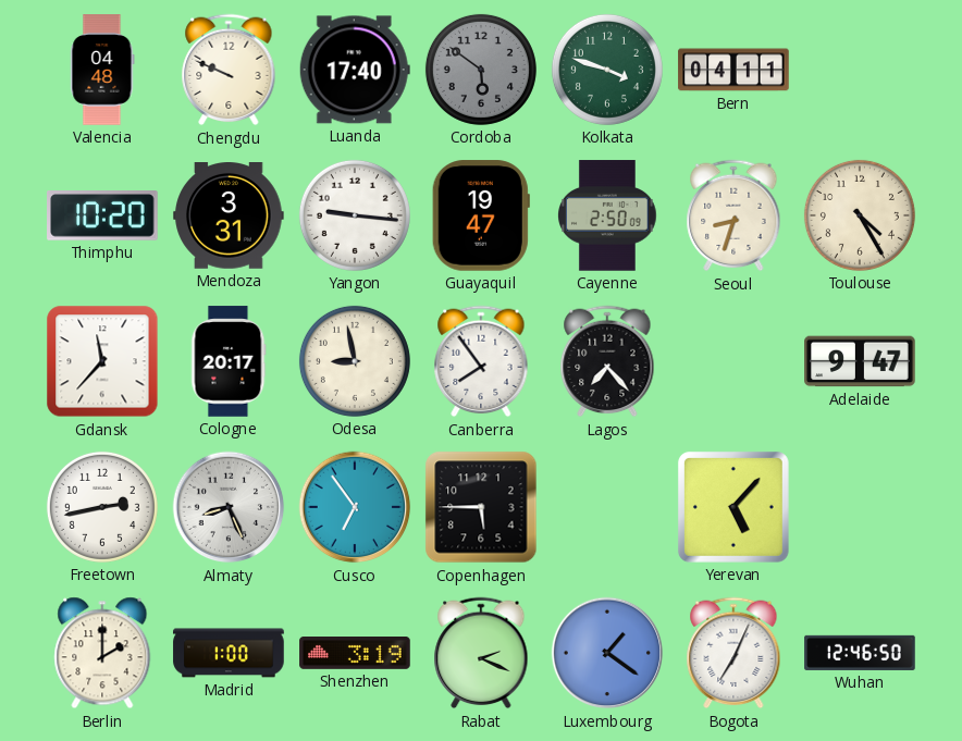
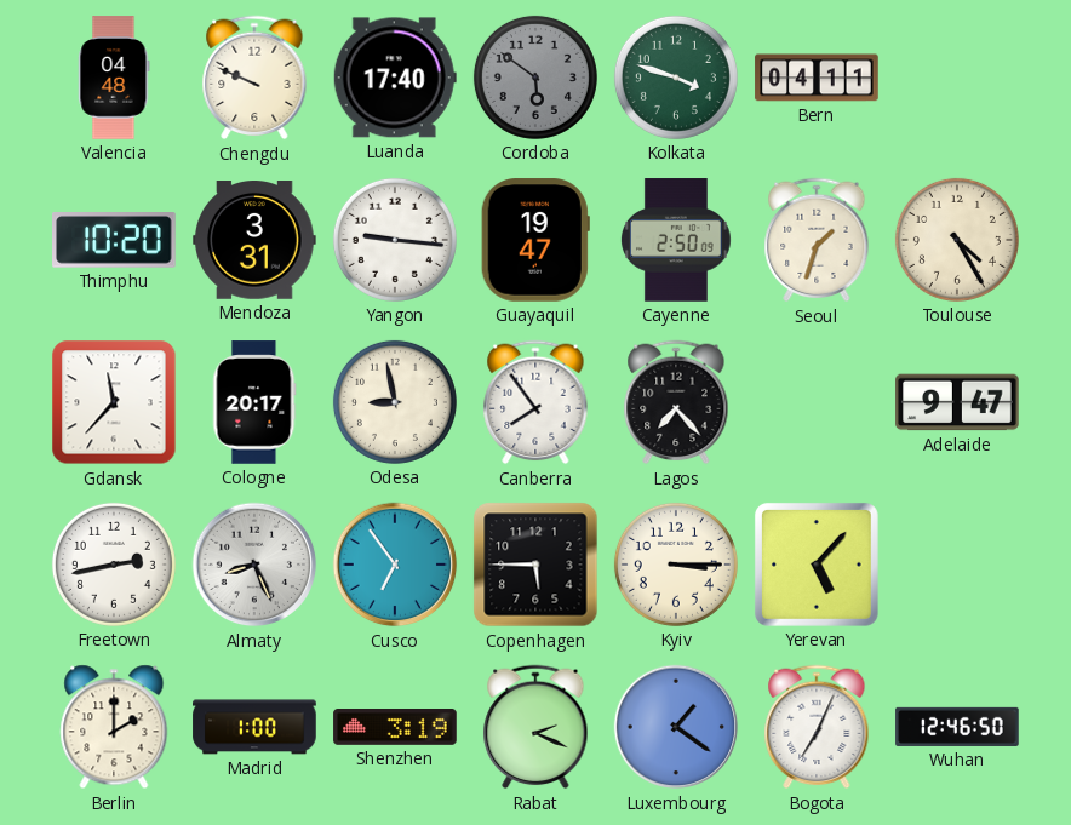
Seoul: 8:33 -> 1:33
Kyiv: none -> 3:15
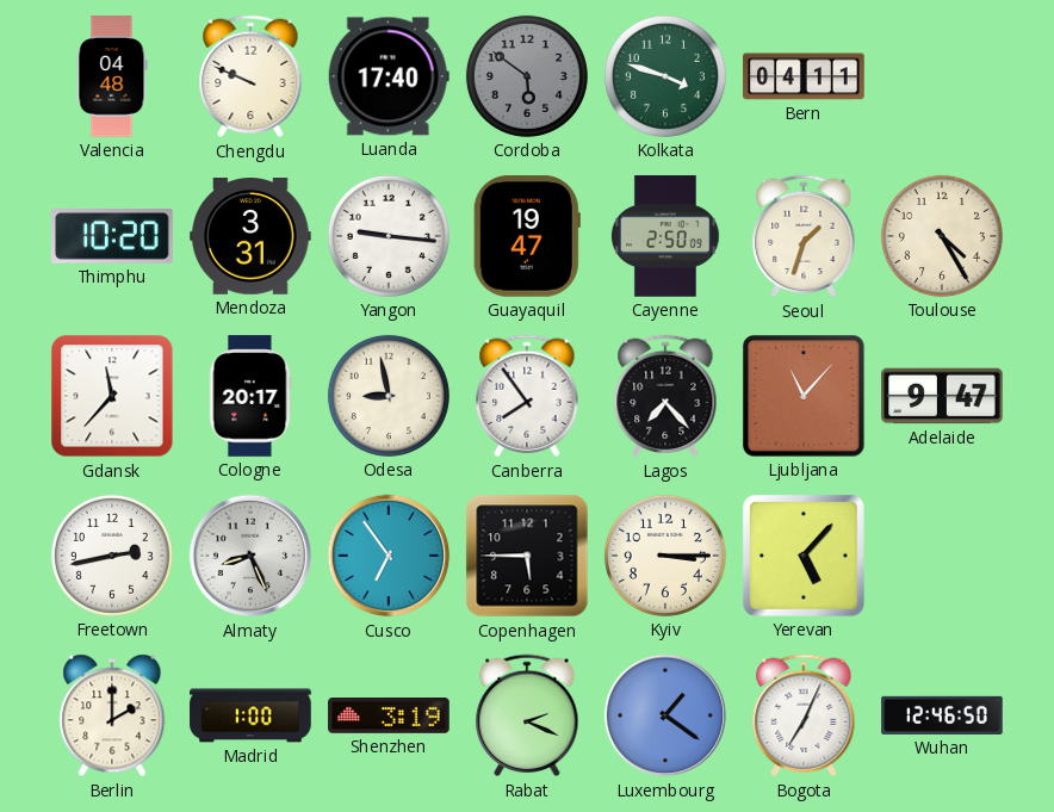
Ljubljana: none -> 11:07
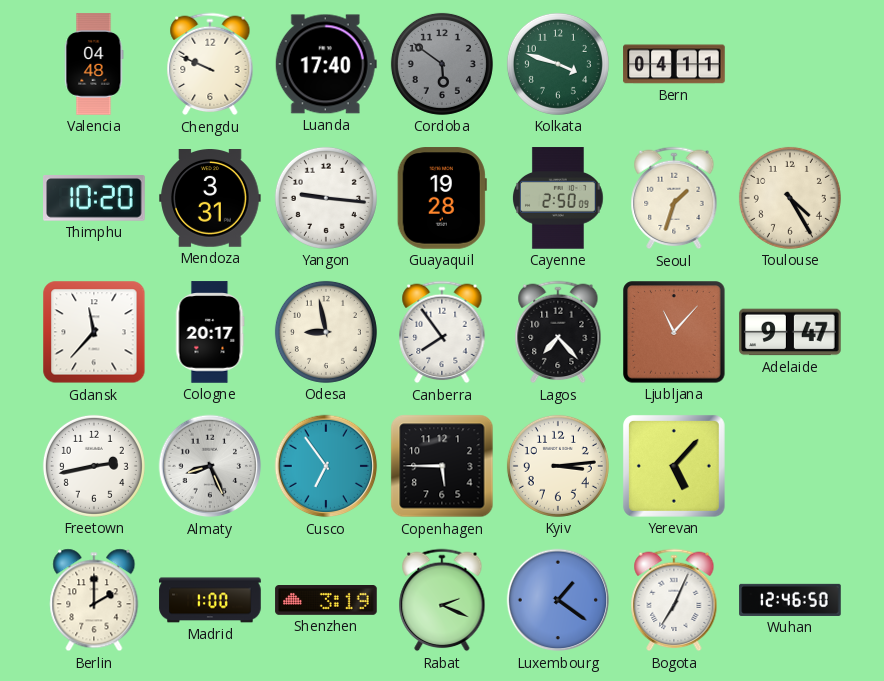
Guayaquil: 19:47 -> 19:28
Kyiv: 3:15 -> 3:14
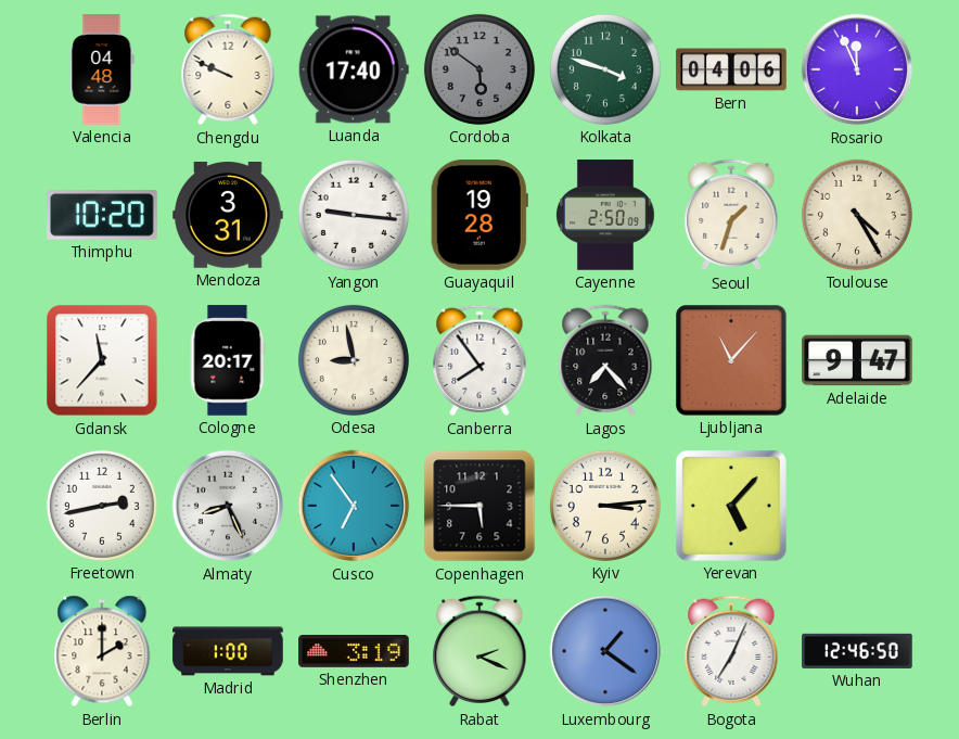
Bern: 04:11 -> 04:06
Rosario: none -> 11:56
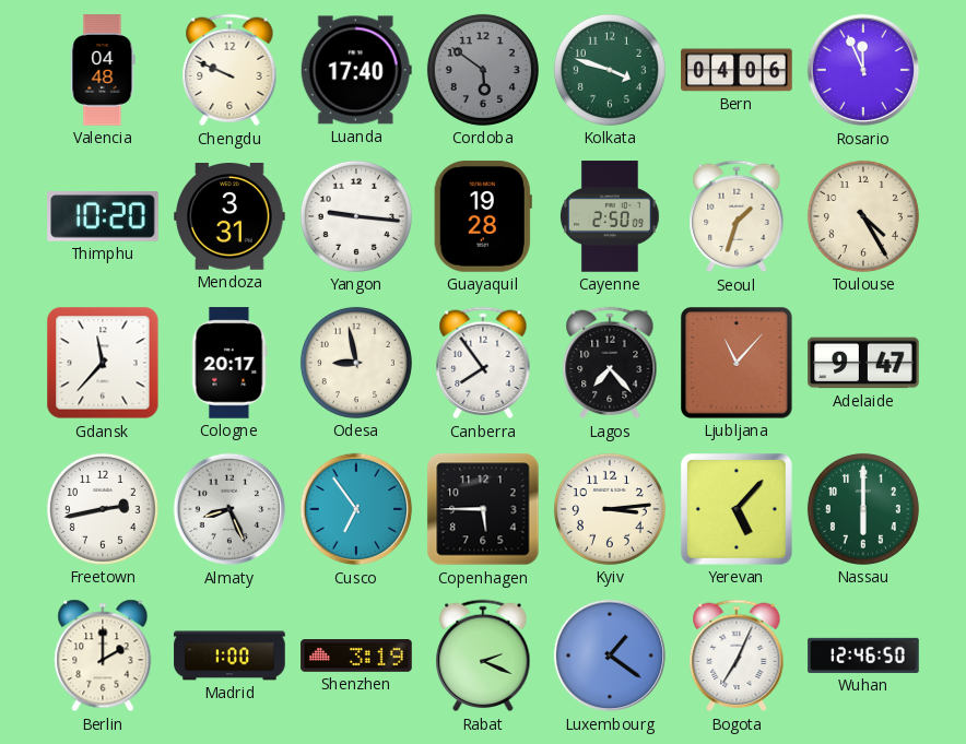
Nassau: none -> 6:00
